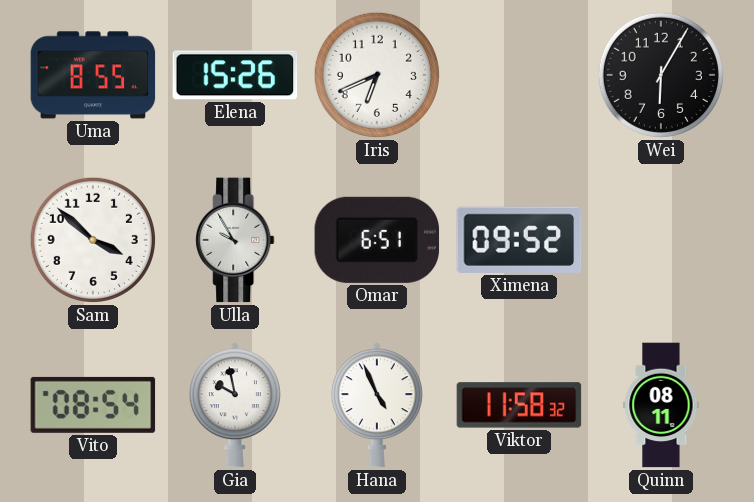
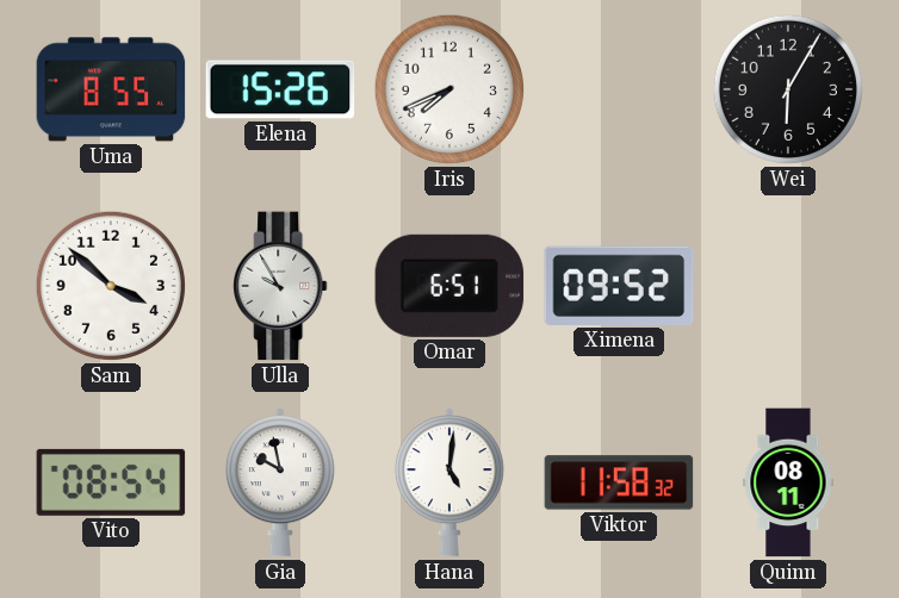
Iris: 6:41 -> 7:41
Hana: 4:56 -> 5:01
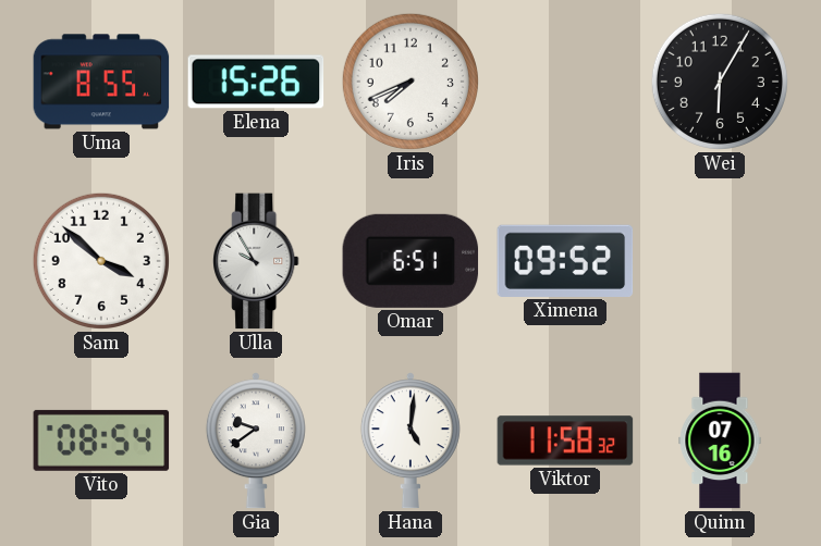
Gia: 9:58 -> 9:39
Quinn: 08:11 -> 07:16
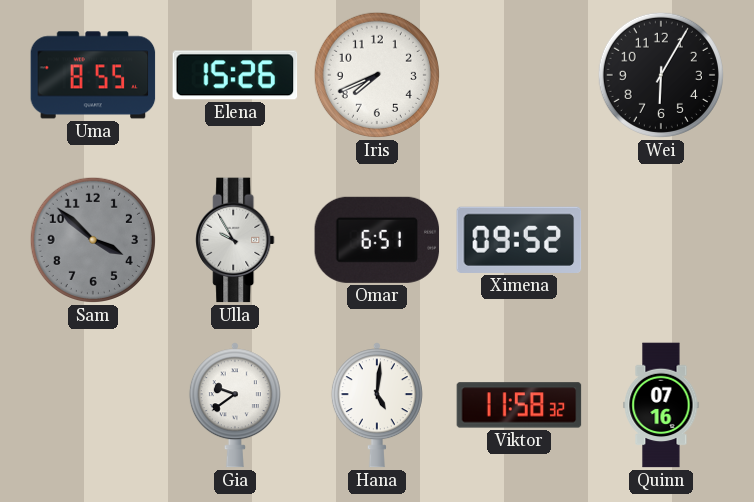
Sam dial: white -> grey
Vito: 08:54 -> none
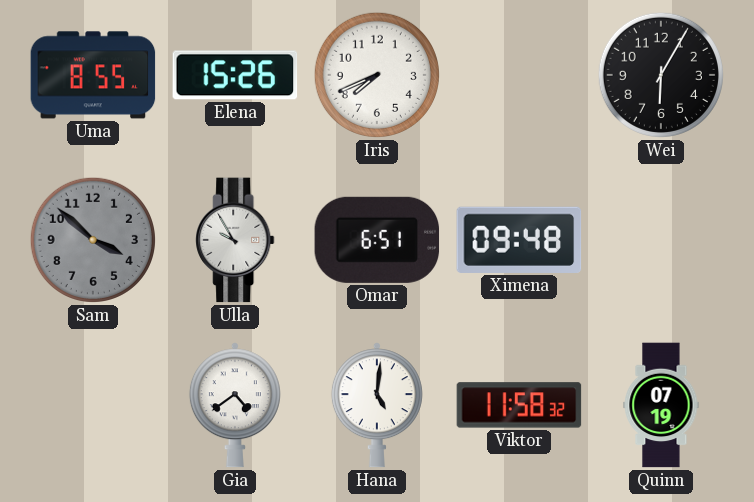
Ximena: 09:52 -> 09:48
Gia: 9:39 -> 4:39
Quinn: 07:16 -> 07:19
